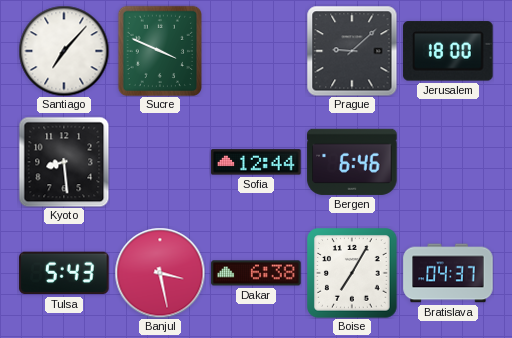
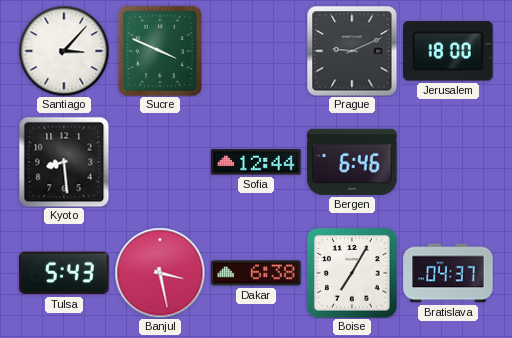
Santiago: 7:07 -> 3:07
Prague: 9:08 -> 9:11
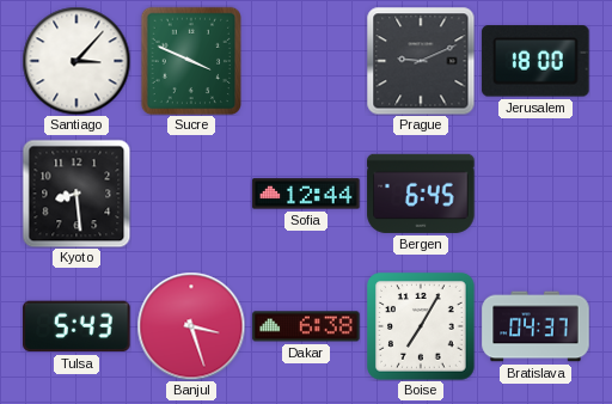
Bergen: 6:46 -> 6:45
Banjul: 3:28 -> 3:27
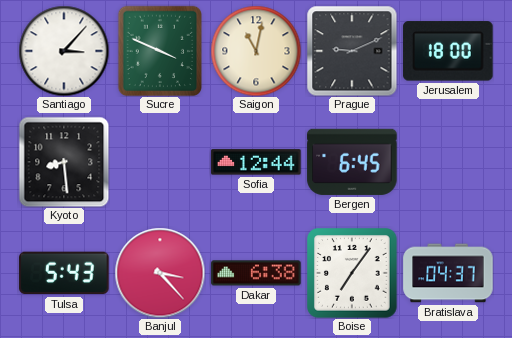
Saigon: none -> 11:02
Banjul: 3:27 -> 3:23
Boise: 7:05 -> 7:06
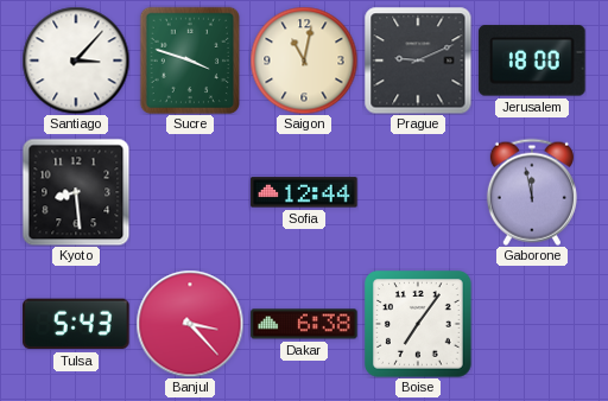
Sucre: 3:49 -> 3:48
Bergen: 6:45 -> none
Gaborone: none -> 11:58
Bratislava: 04:37 -> none
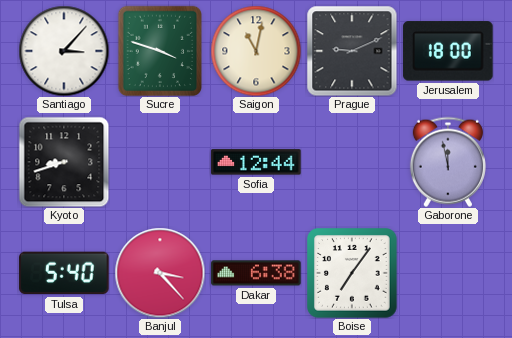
Kyoto: 8:29 -> 8:42
Tulsa: 5:43 -> 5:40
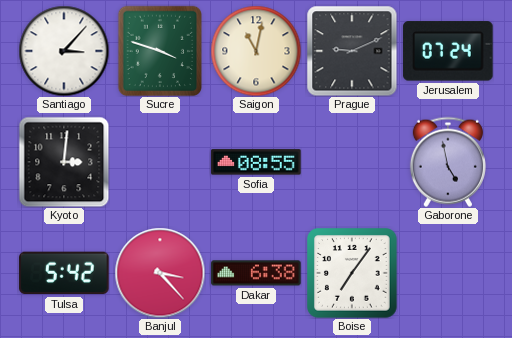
Jerusalem: 18:00 -> 07:24
Kyoto: 8:42 -> 3:01
Sofia: 12:44 -> 08:55
Gaborone: 11:58 -> 4:58
Tulsa: 5:40 -> 5:42
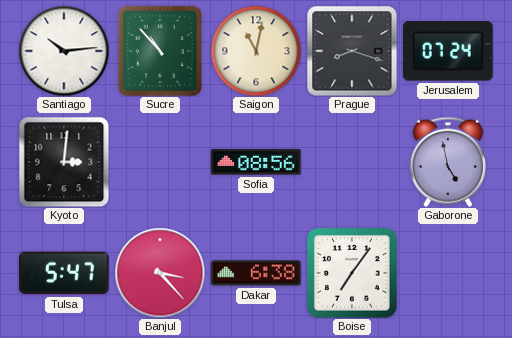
Santiago: 3:07 -> 10:14
Sucre: 3:48 -> 10:53
Prague: 9:11 -> 8:18
Sofia: 08:55 -> 08:56
Tulsa: 5:42 -> 5:47
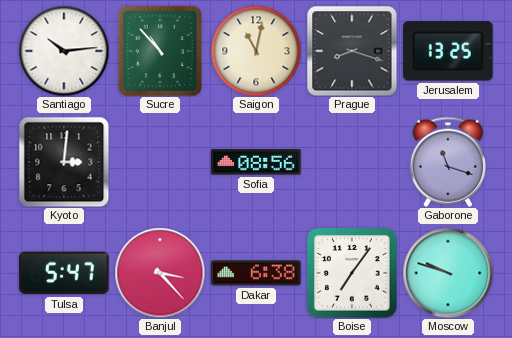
Jerusalem: 07:24 -> 13:25
Gaborone: 4:58 -> 11:18
Moscow: none -> 9:48
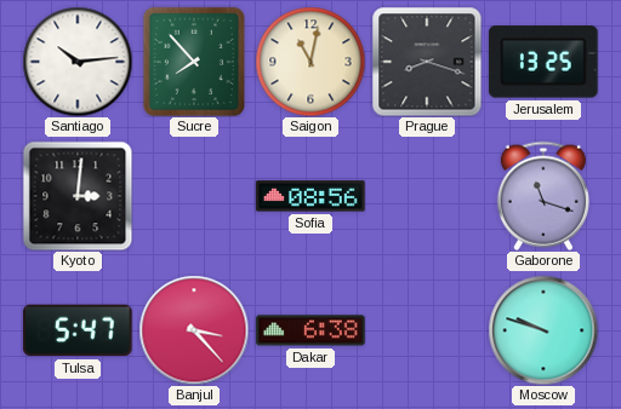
Sucre: 10:53 -> 7:53
Boise: 7:06 -> none
